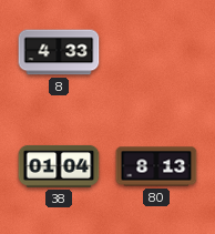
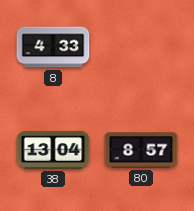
38: 01:04 -> 13:04
80: 8:13 -> 8:57
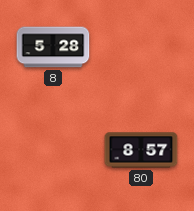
8: 4:33 -> 5:28
38: 13:04 -> none
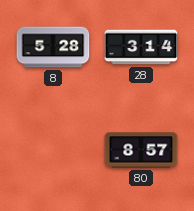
28: none -> 3:14
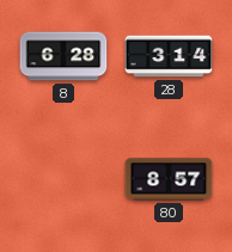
8: 5:28 -> 6:28
